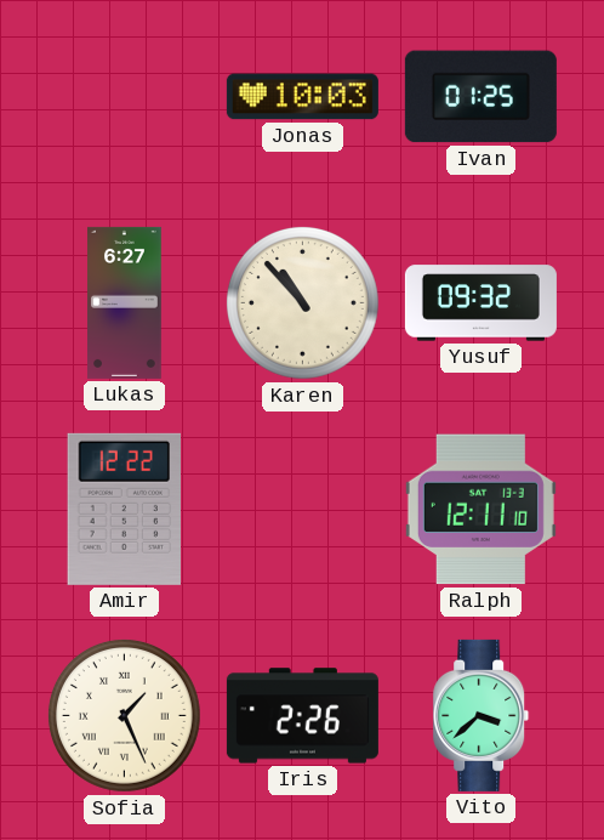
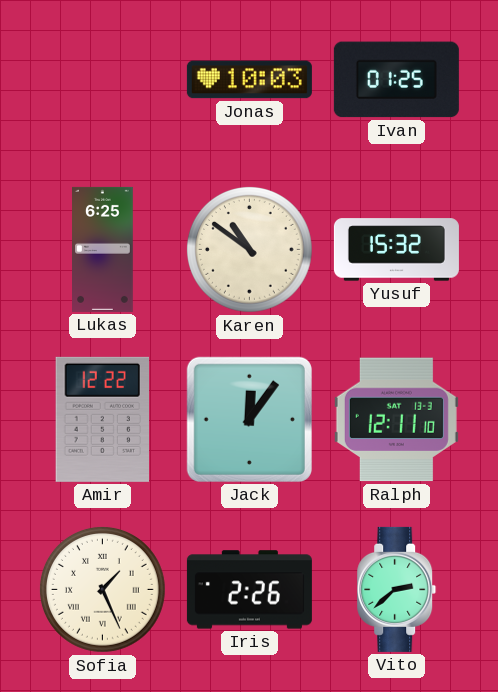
Lukas: 6:27 -> 6:25
Karen: 10:53 -> 10:51
Yusuf: 09:32 -> 15:32
Jack: none -> 12:06
Vito: 3:38 -> 2:38
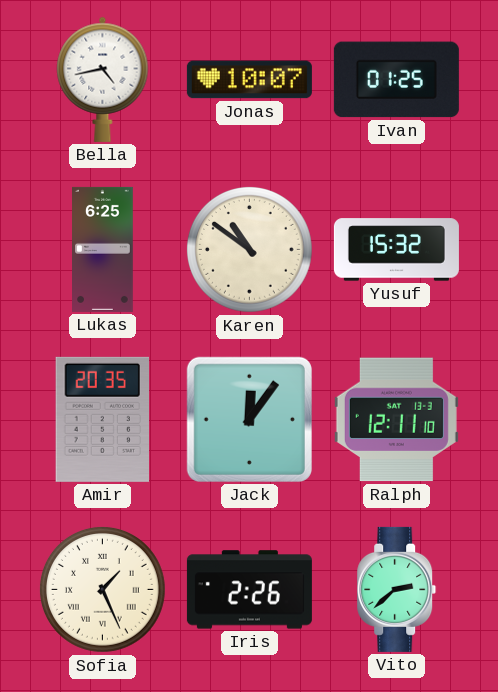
Bella: none -> 4:43
Jonas: 10:03 -> 10:07
Amir: 12:22 -> 20:35
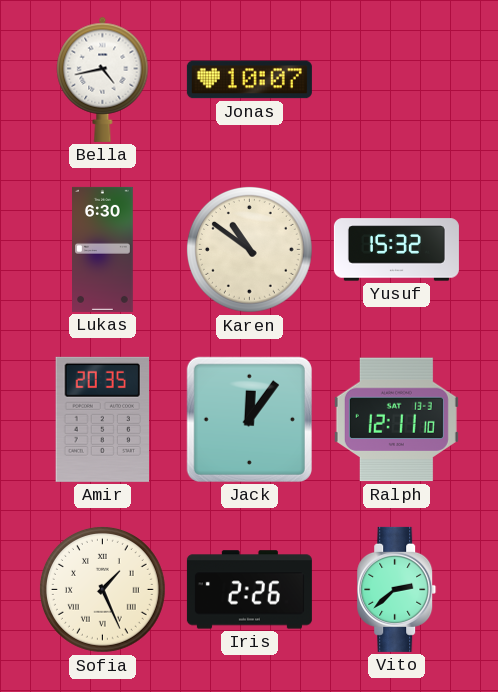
Ivan: 01:25 -> none
Lukas: 6:25 -> 6:30
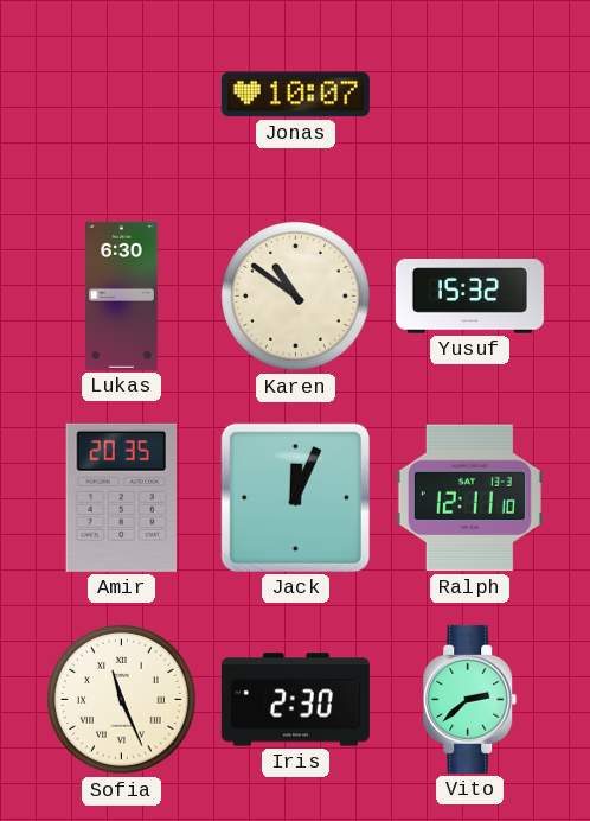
Bella: 4:43 -> none
Jack: 12:06 -> 12:04
Sofia: 1:26 -> 11:26
Iris: 2:26 -> 2:30
